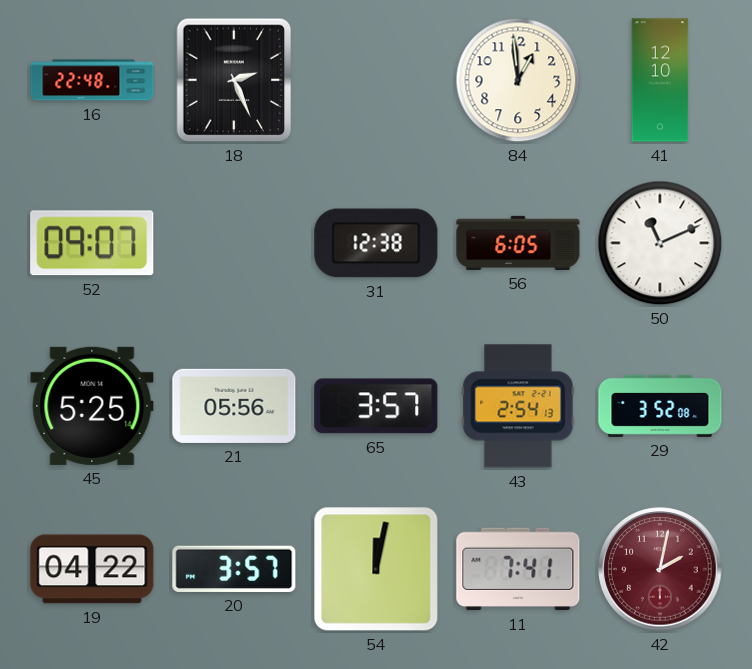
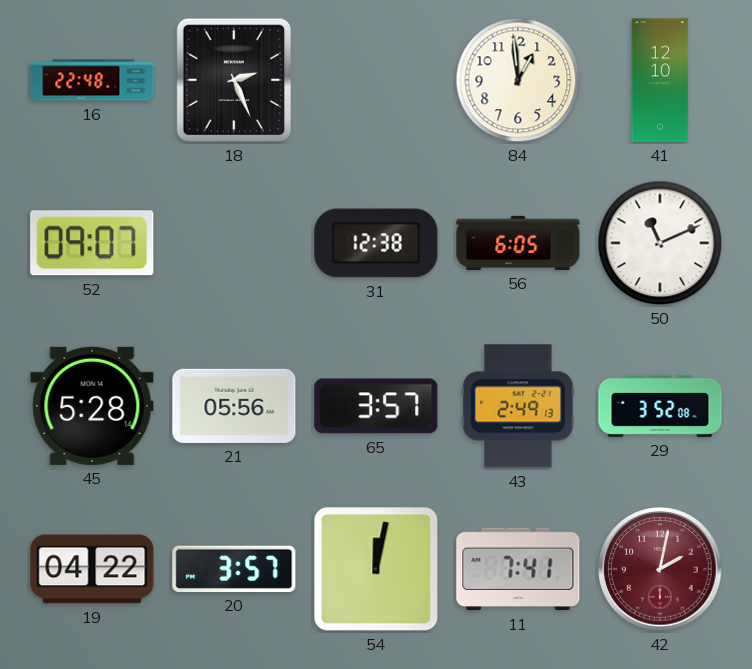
45: 5:25 -> 5:28
43: 2:54 -> 2:49
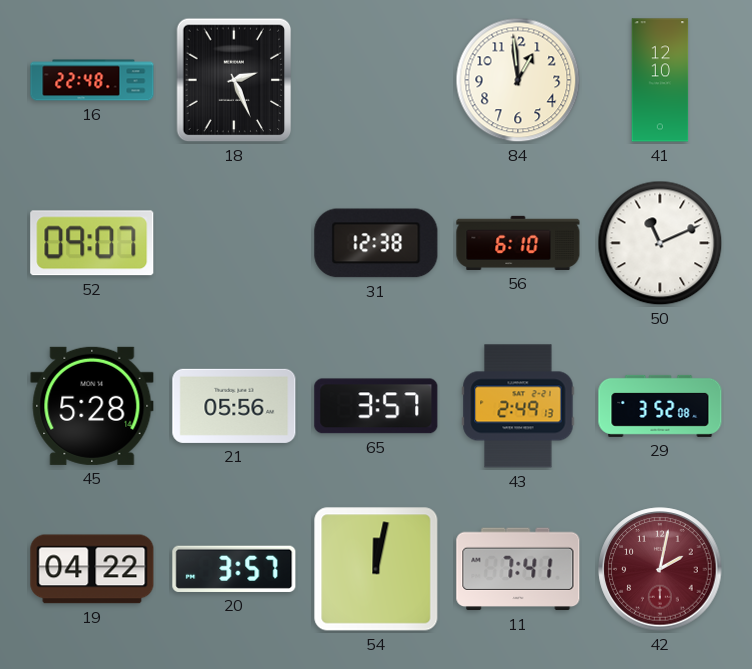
56: 6:05 -> 6:10
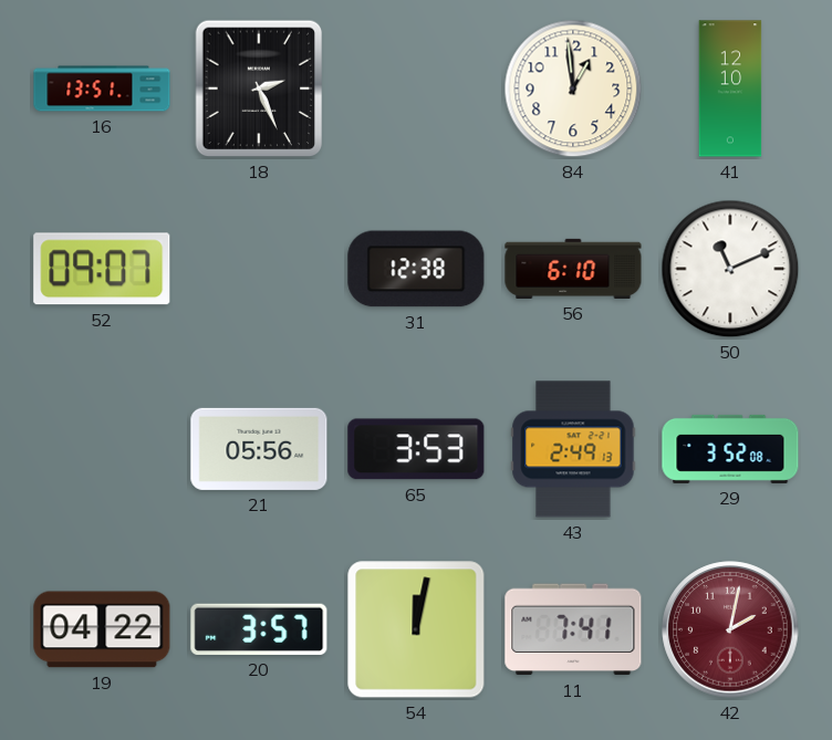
16: 22:48 -> 13:51
45: 5:28 -> none
65: 3:57 -> 3:53
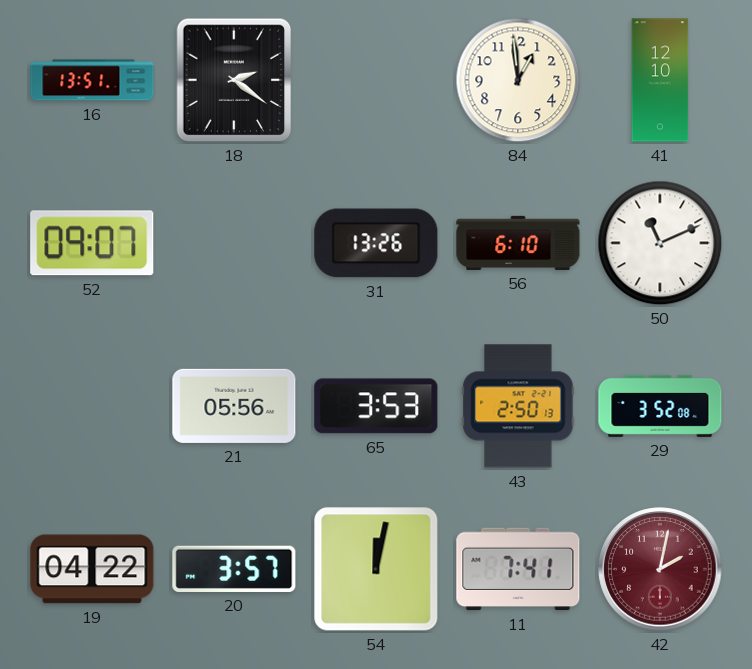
18: 2:26 -> 2:21
31: 12:38 -> 13:26
43: 2:49 -> 2:50
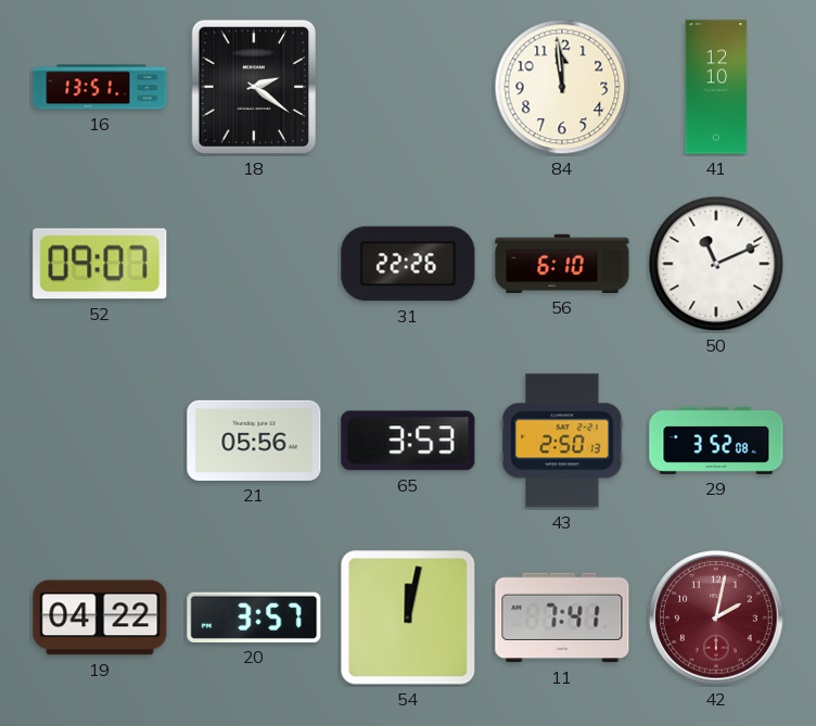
84: 12:59 -> 11:59
31: 13:26 -> 22:26
